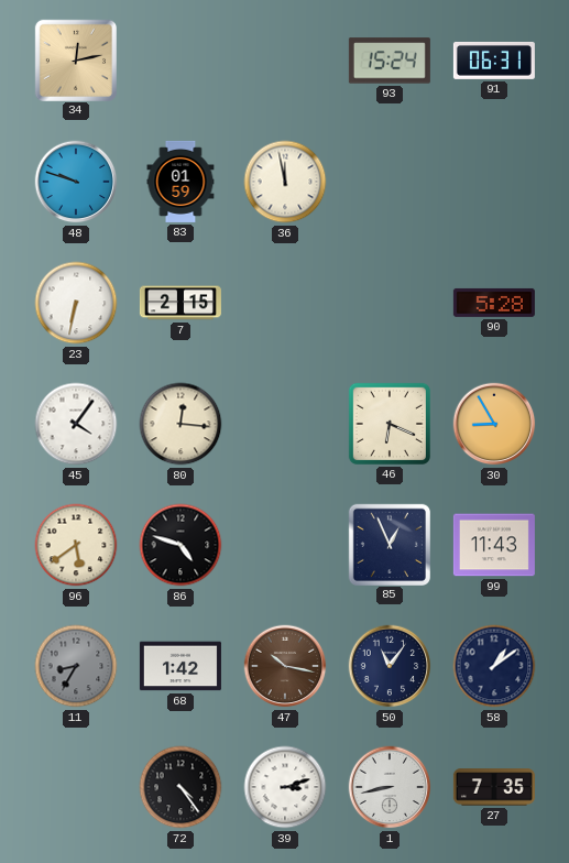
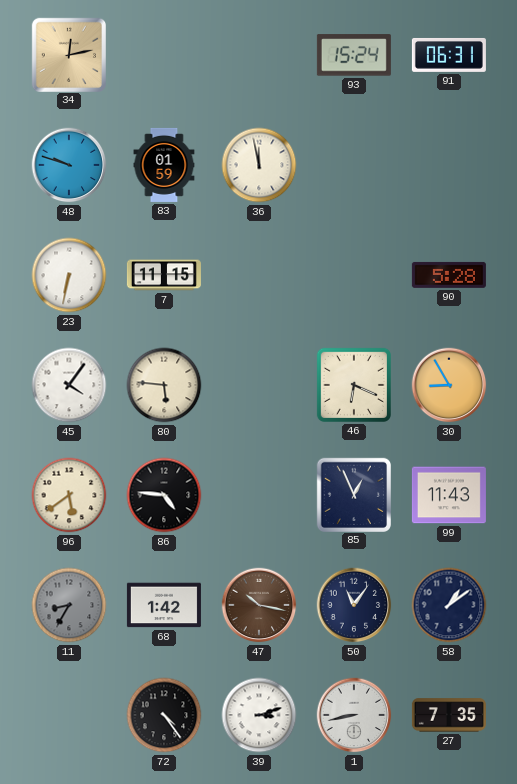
7: 2:15 -> 11:15
80: 12:16 -> 5:46
86: 4:48 -> 4:46
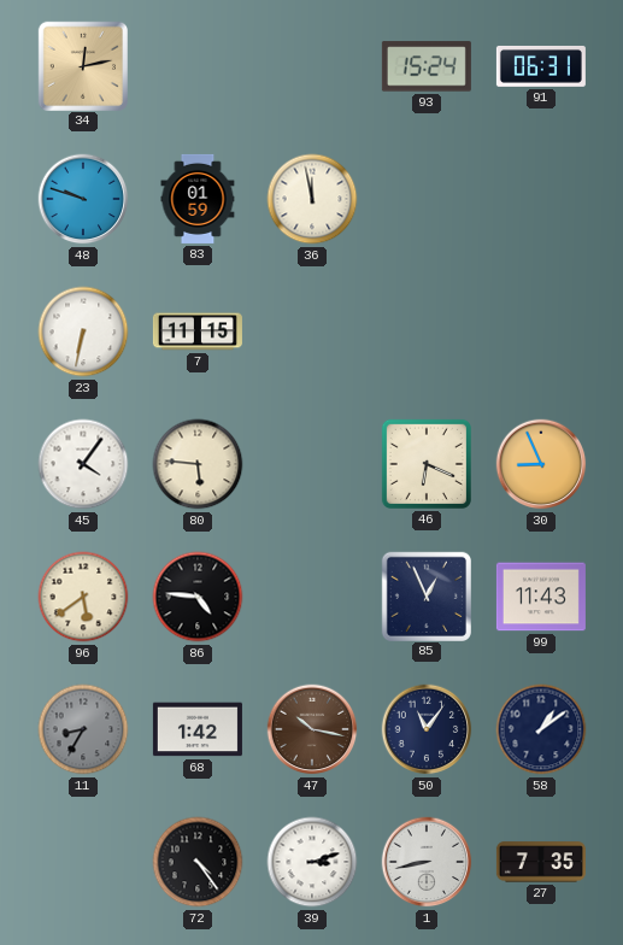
90: 5:28 -> none
30: 8:55 -> 8:56
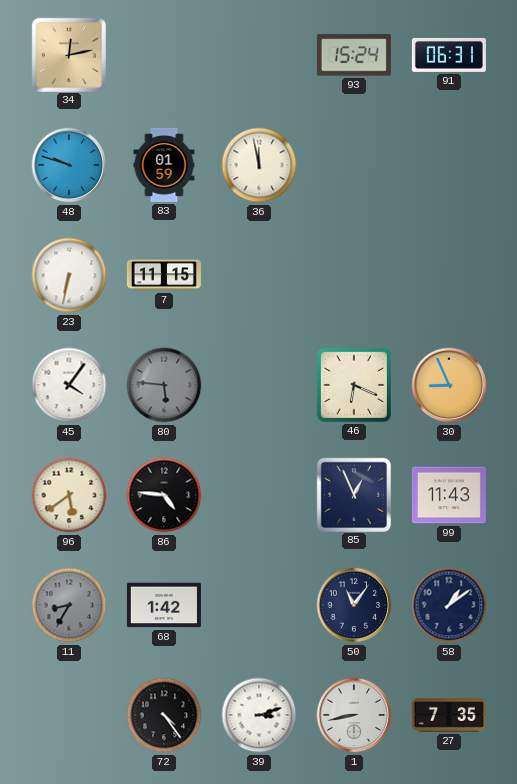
80 dial: cream -> grey
47: 10:17 -> none
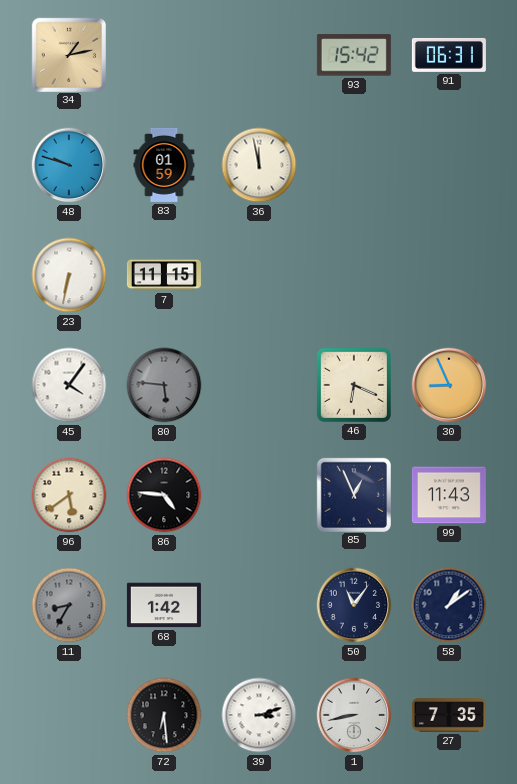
34: 12:13 -> 1:13
93: 15:24 -> 15:42
72: 4:24 -> 6:29
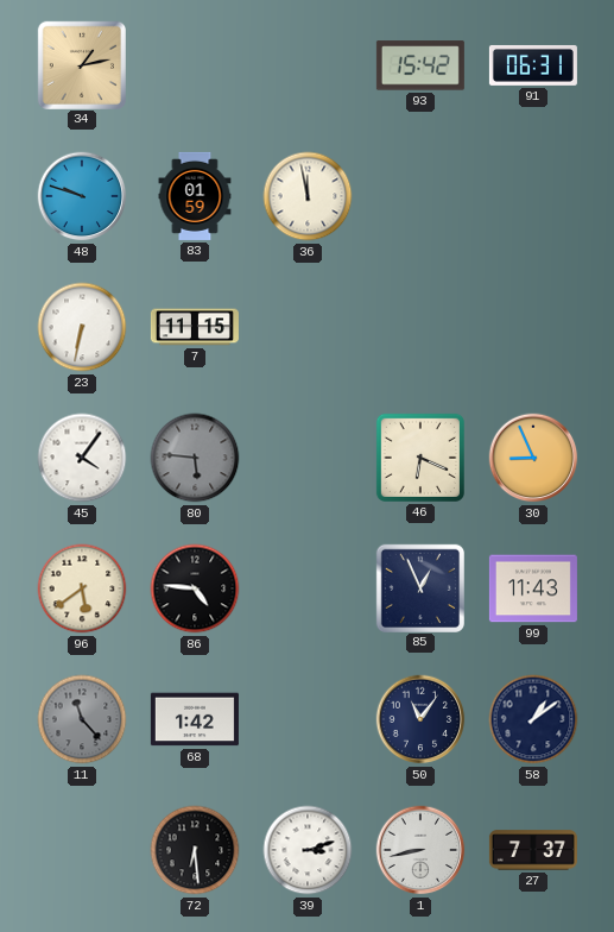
11: 8:35 -> 11:23
27: 7:35 -> 7:37
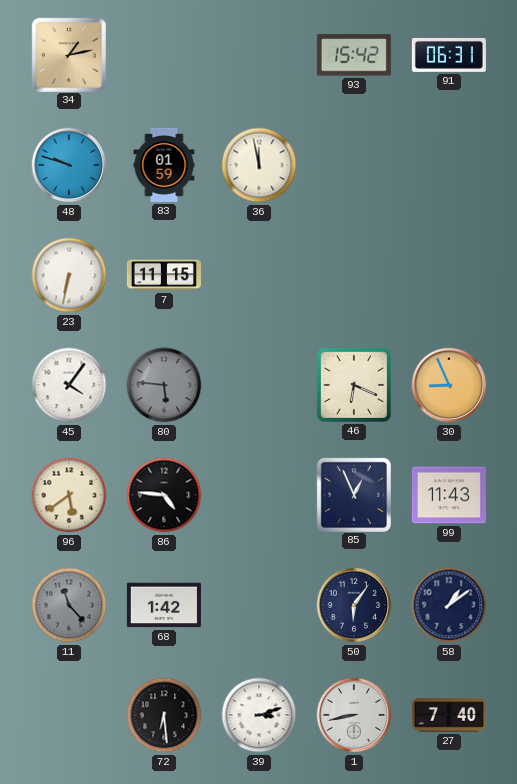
50: 11:06 -> 6:06
27: 7:37 -> 7:40
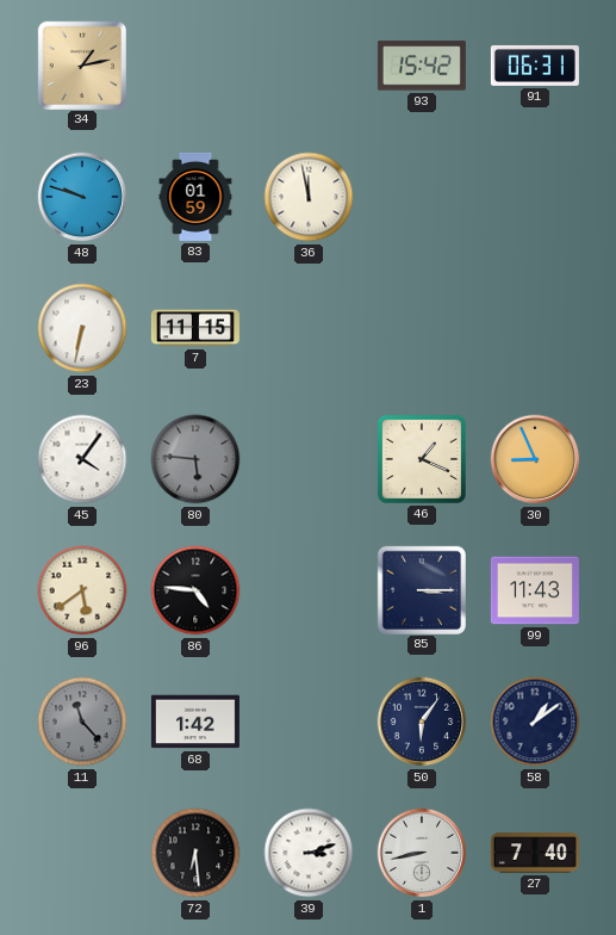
46: 6:19 -> 1:19
85: 12:56 -> 3:15
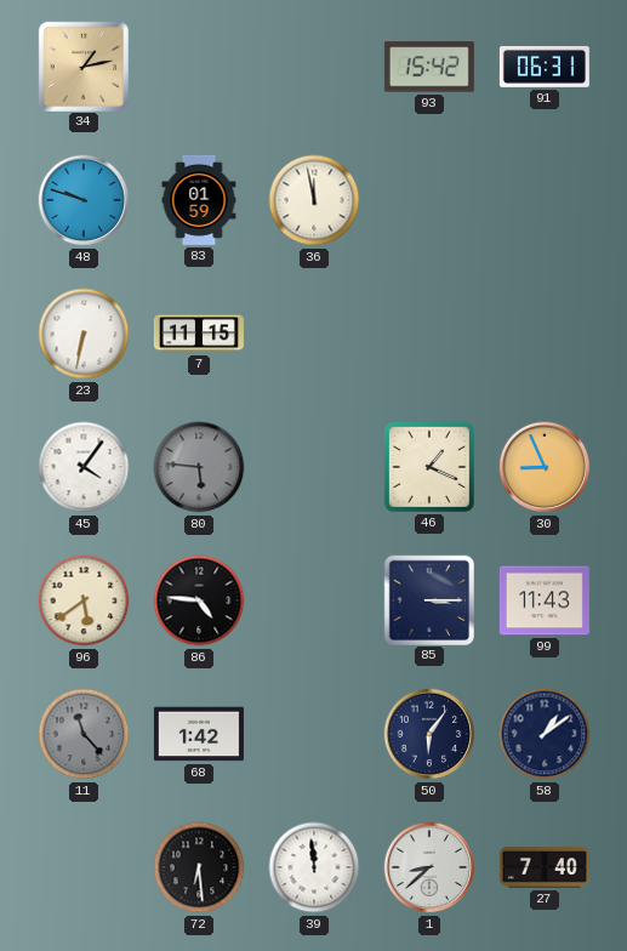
39: 3:12 -> 11:59
1: 8:43 -> 8:38
